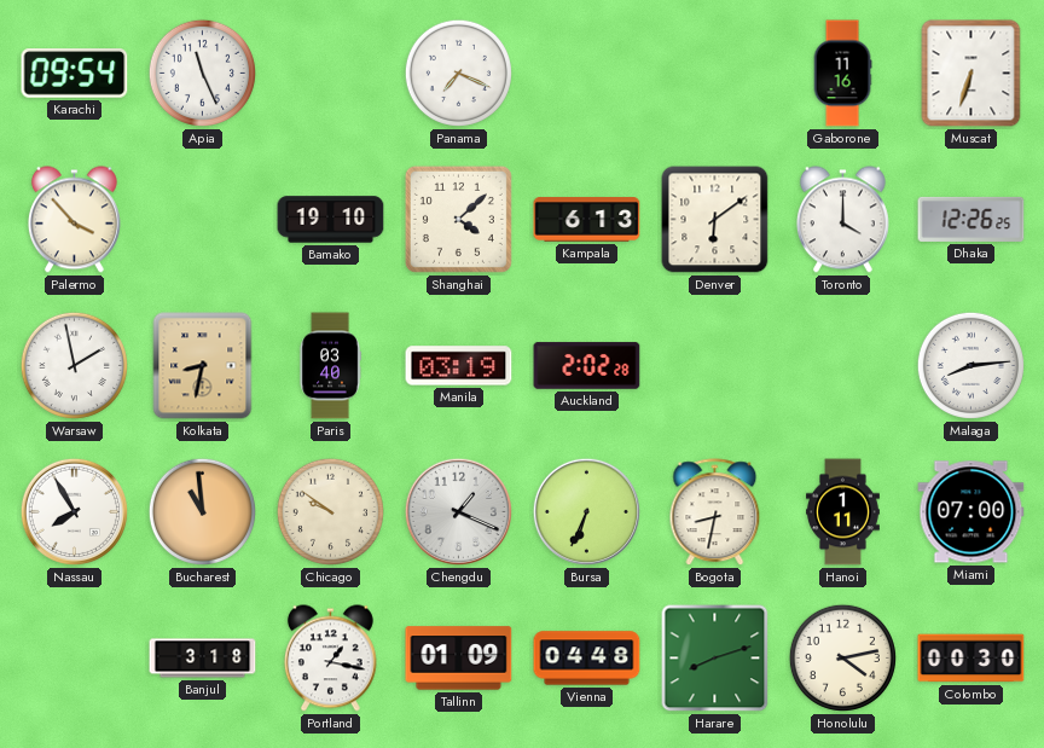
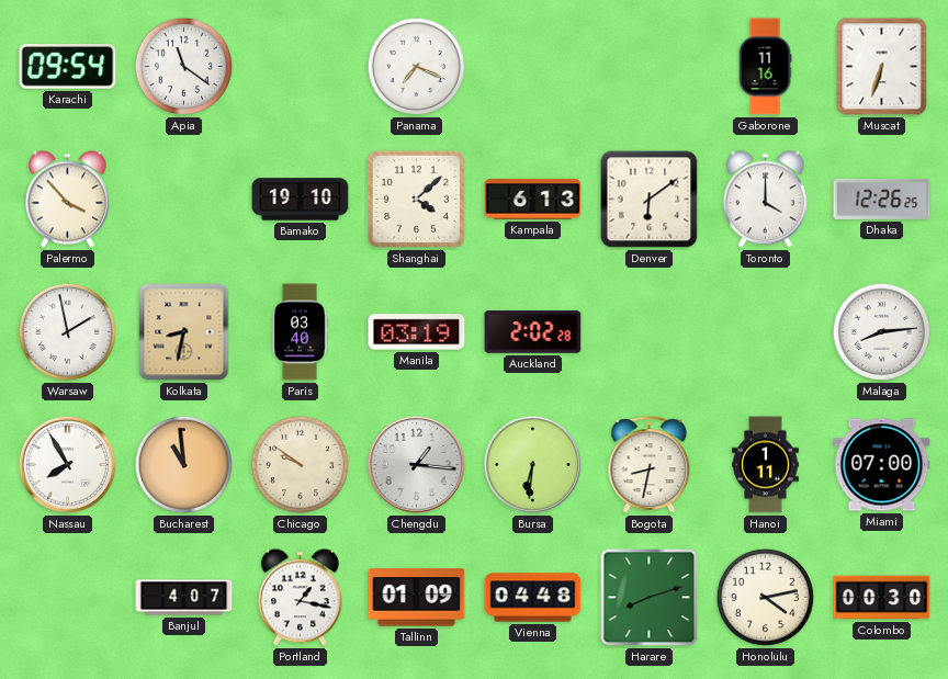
Apia: 11:26 -> 11:21
Chengdu: 1:19 -> 1:16
Bursa: 6:34 -> 6:31
Banjul: 3:18 -> 4:07
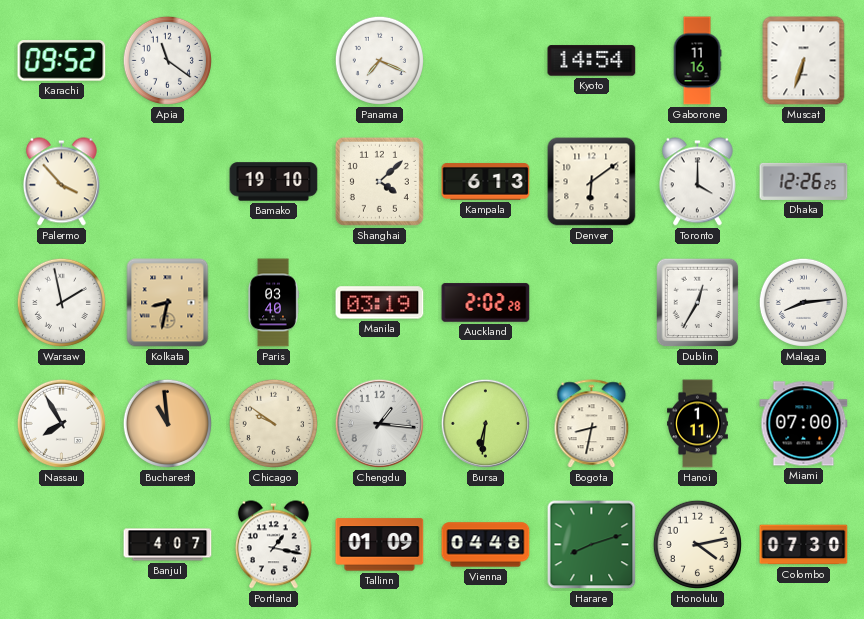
Karachi: 09:54 -> 09:52
Kyoto: none -> 14:54
Dublin: none -> 12:35
Colombo: 00:30 -> 07:30
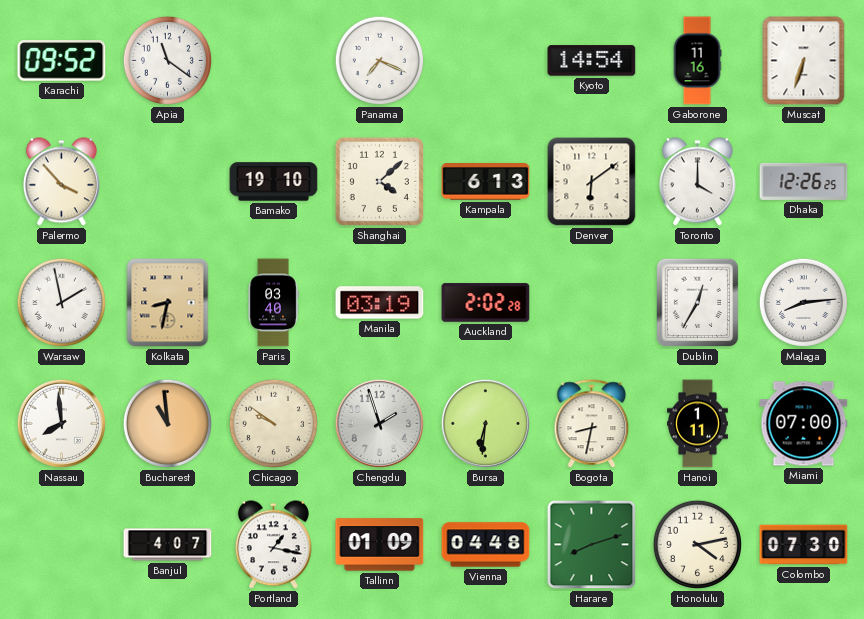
Nassau: 7:55 -> 7:59
Chengdu: 1:16 -> 1:57
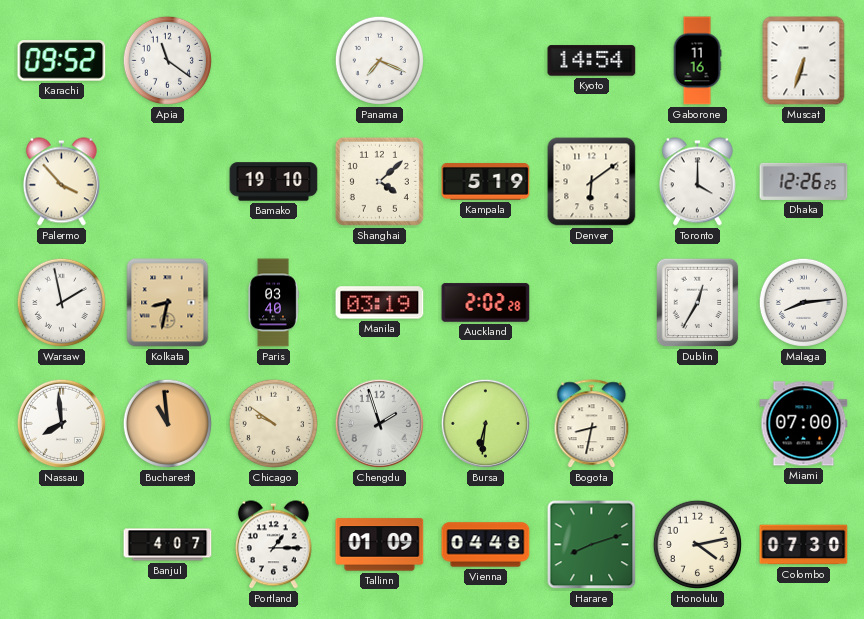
Kampala: 6:13 -> 5:19
Hanoi: 1:11 -> none
Portland: 1:17 -> 1:15
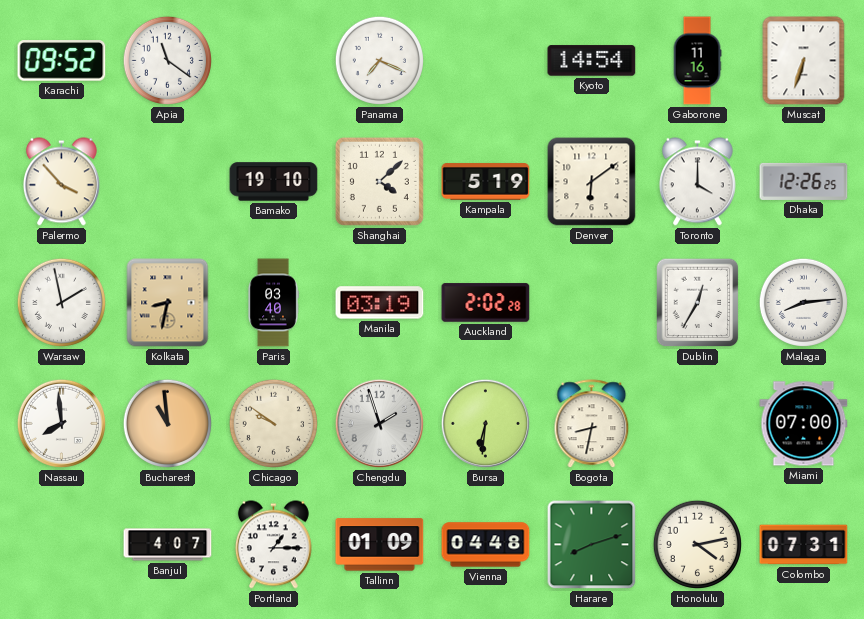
Colombo: 07:30 -> 07:31
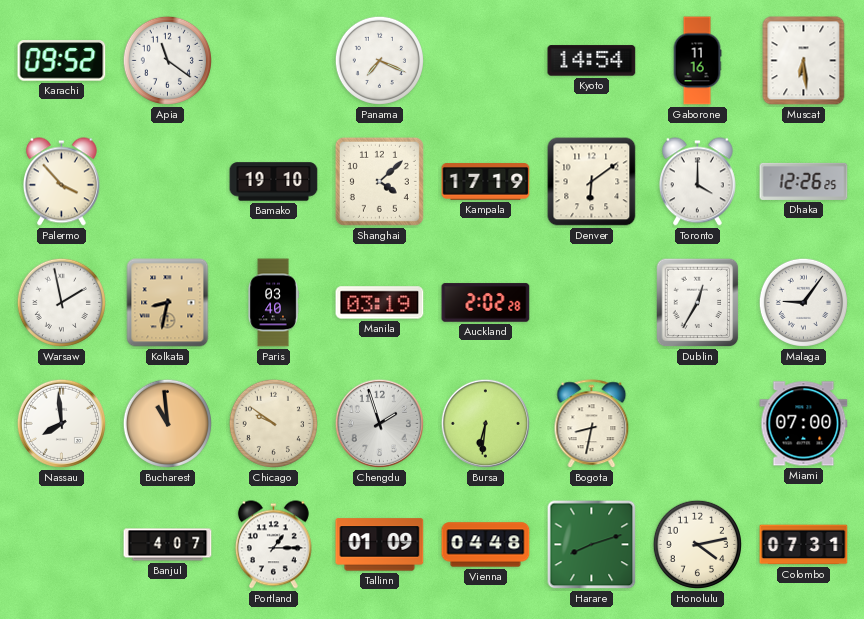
Muscat: 6:33 -> 6:29
Kampala: 5:19 -> 17:19
Malaga: 8:14 -> 9:06
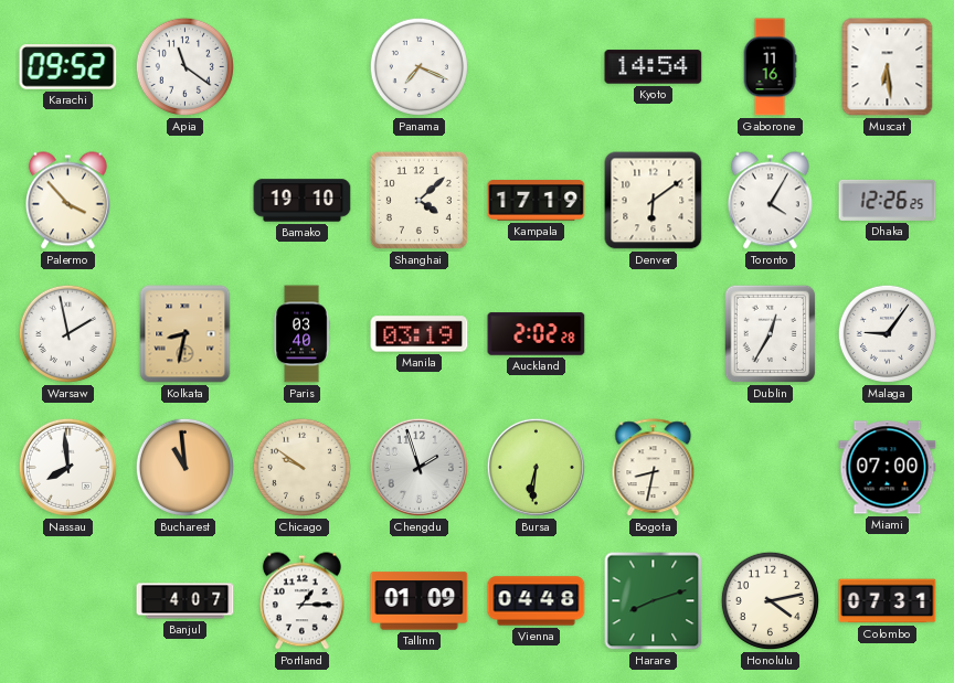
Toronto: 4:00 -> 4:05
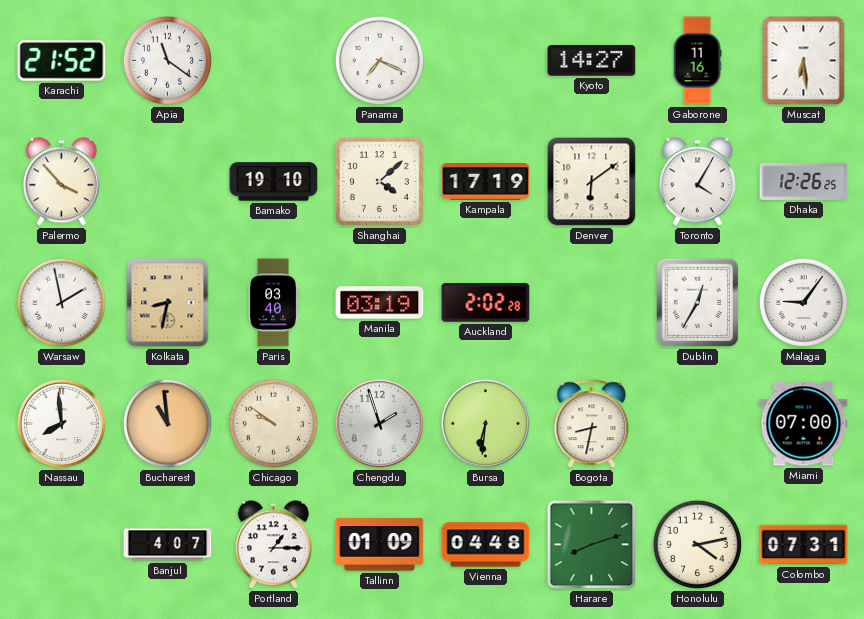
Karachi: 09:52 -> 21:52
Kyoto: 14:54 -> 14:27
